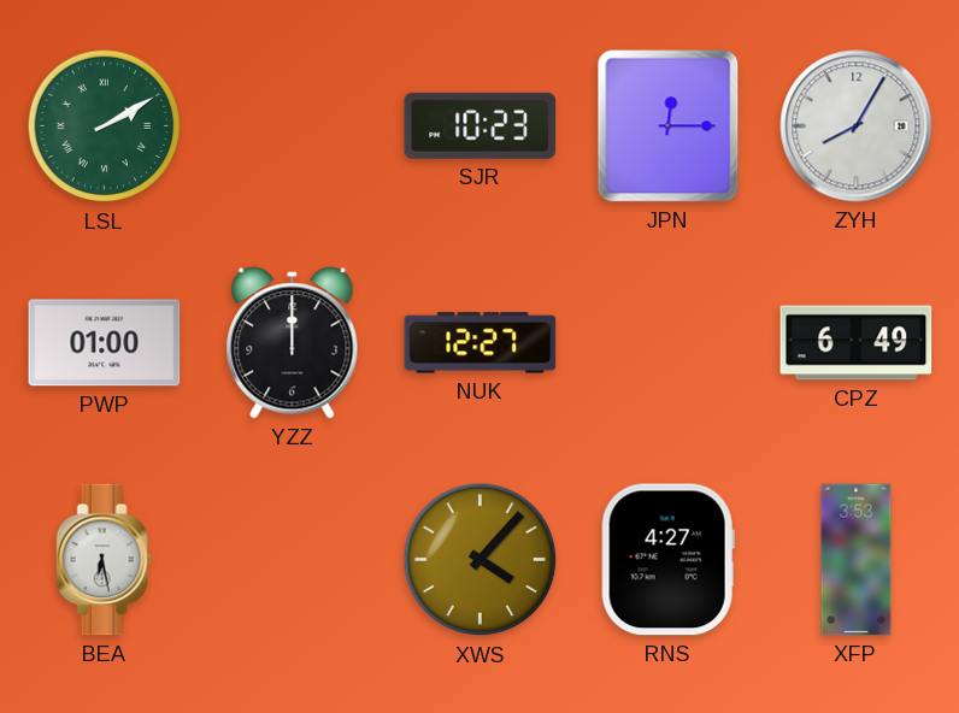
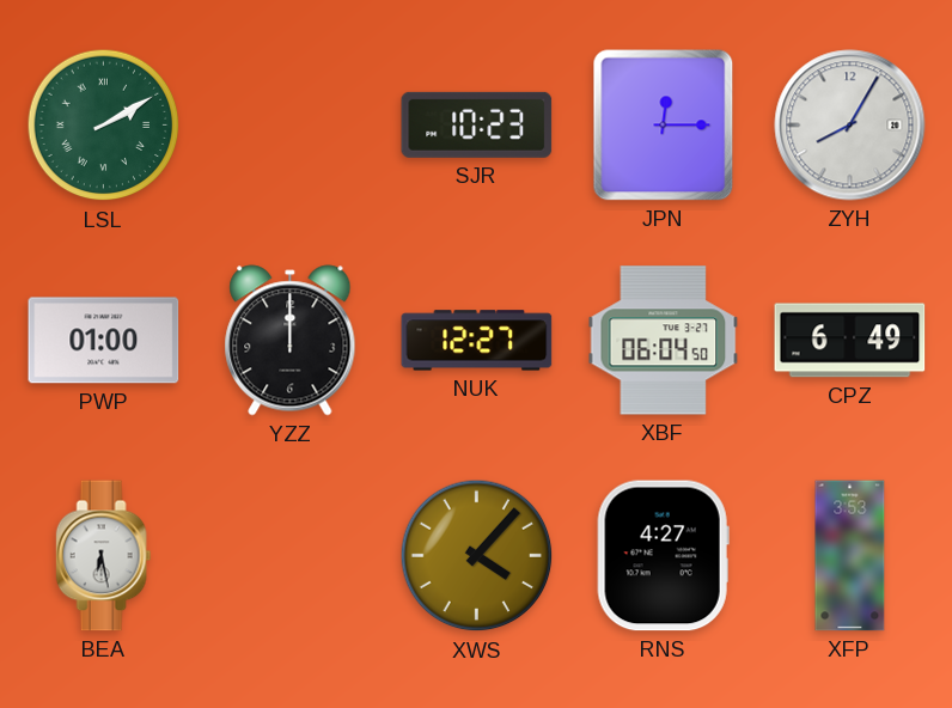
XBF: none -> 06:04
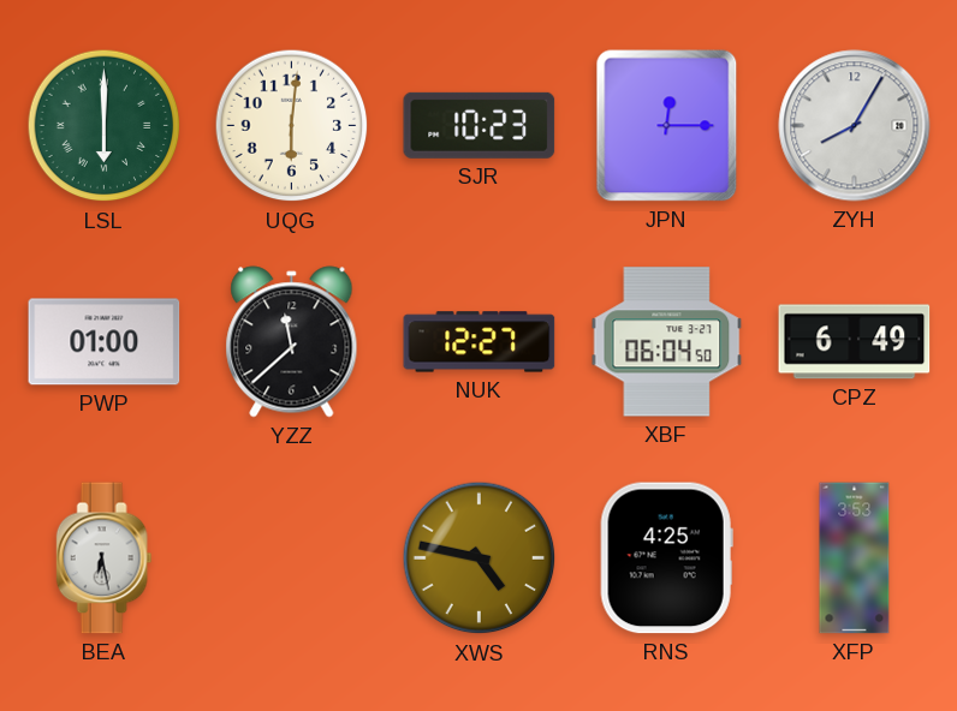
LSL: 2:10 -> 6:00
UQG: none -> 6:01
YZZ: 12:00 -> 11:38
XWS: 4:07 -> 4:47
RNS: 4:27 -> 4:25
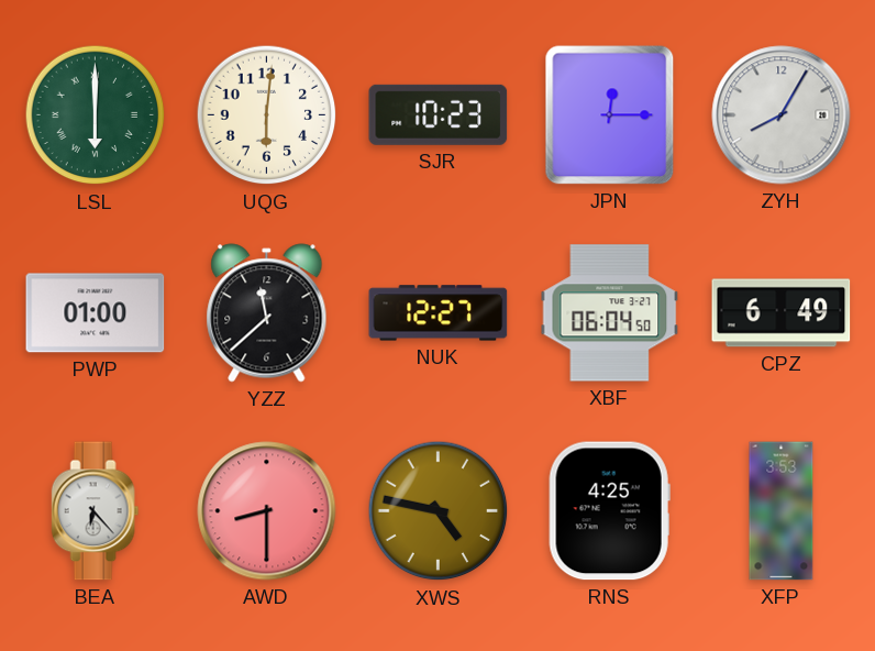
BEA: 6:28 -> 6:23
AWD: none -> 8:30
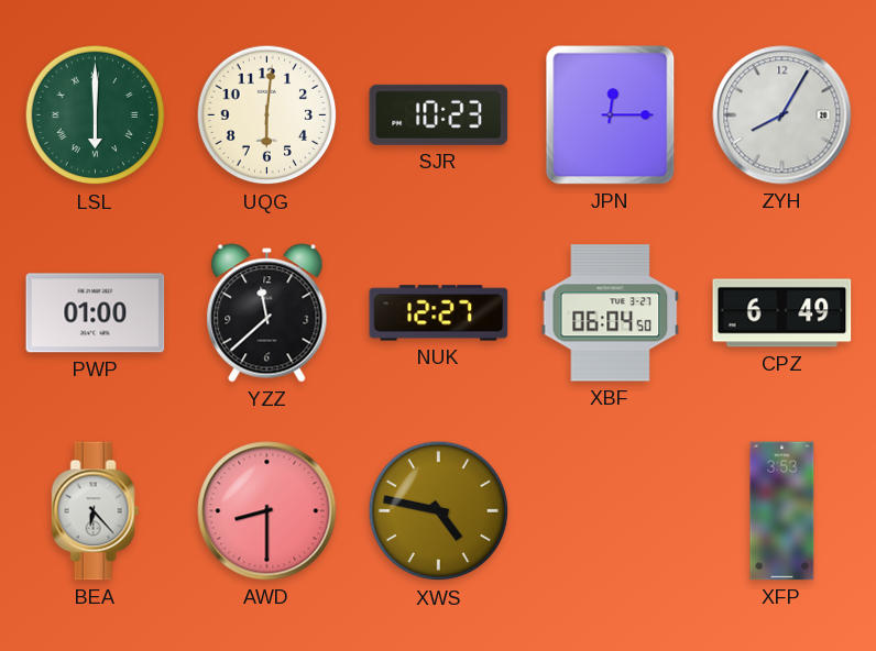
RNS: 4:25 -> none
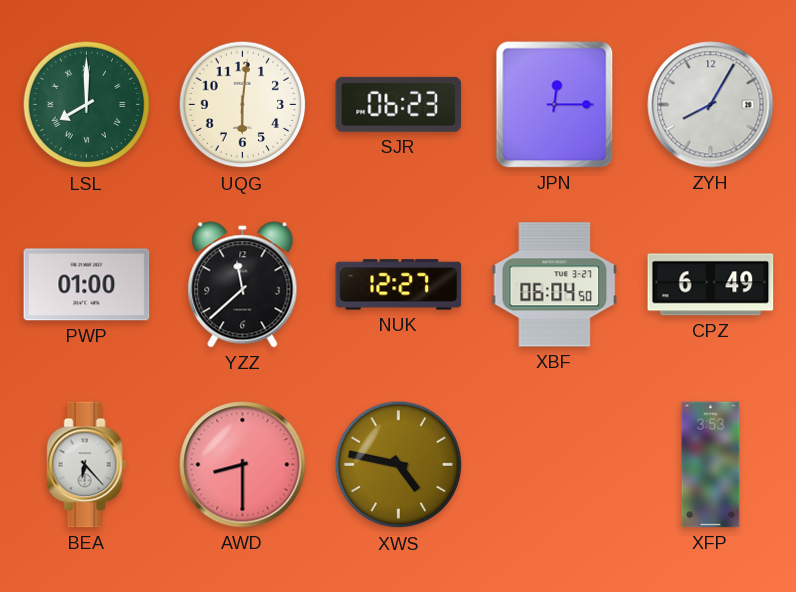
LSL: 6:00 -> 8:00
SJR: 10:23 -> 06:23
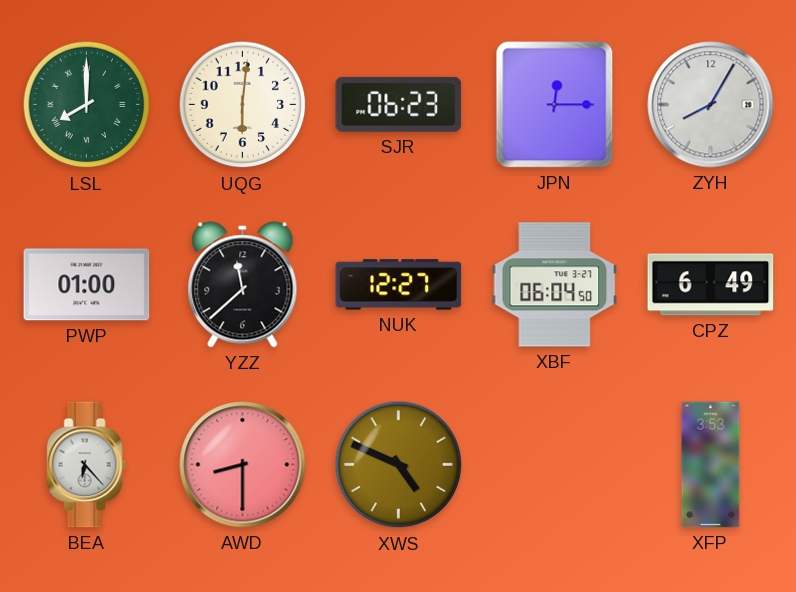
XWS: 4:47 -> 4:49
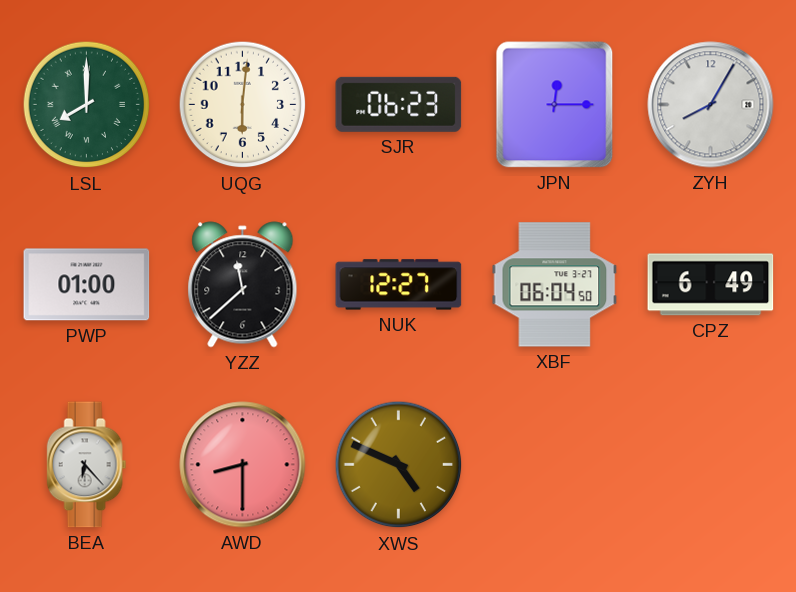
XFP: 3:53 -> none
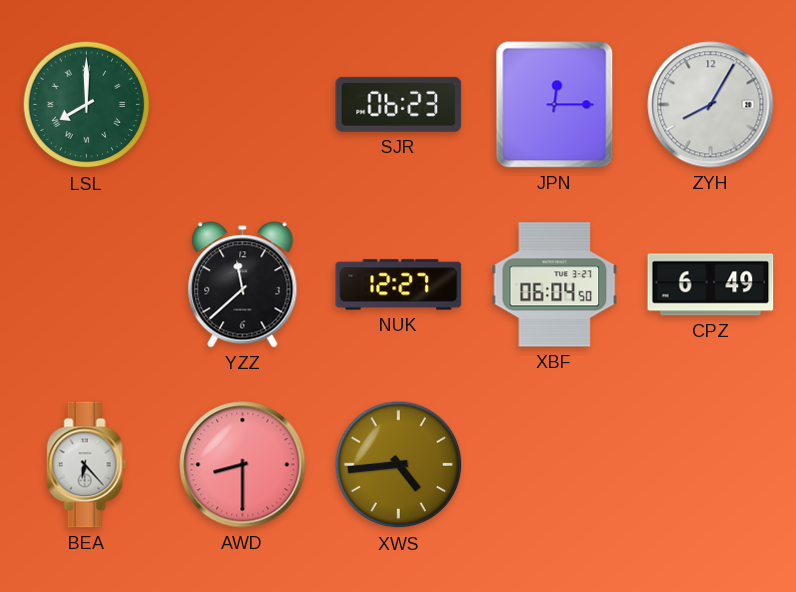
UQG: 6:01 -> none
PWP: 01:00 -> none
XWS: 4:49 -> 4:44
